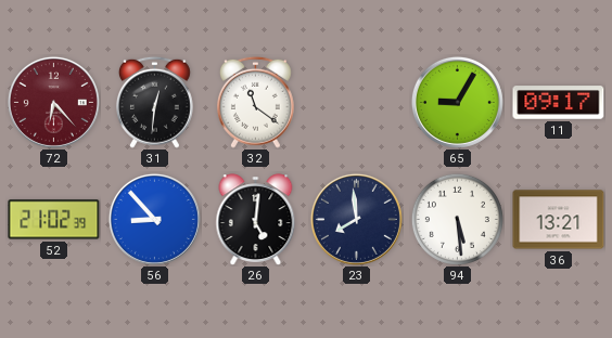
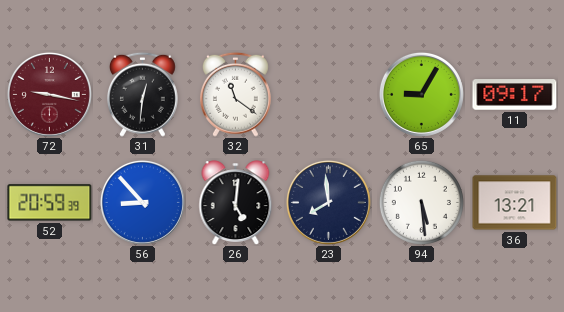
72: 6:23 -> 9:17
52: 21:02 -> 20:59
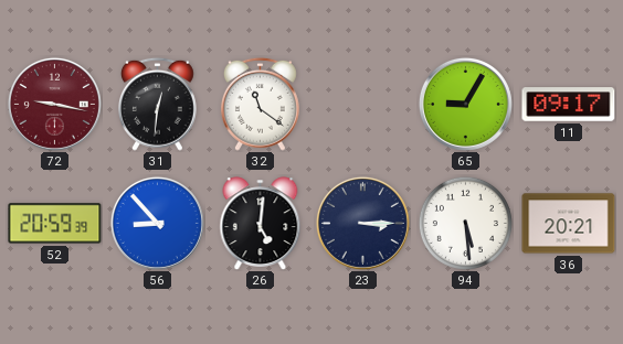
23: 7:59 -> 3:15
36: 13:21 -> 20:21
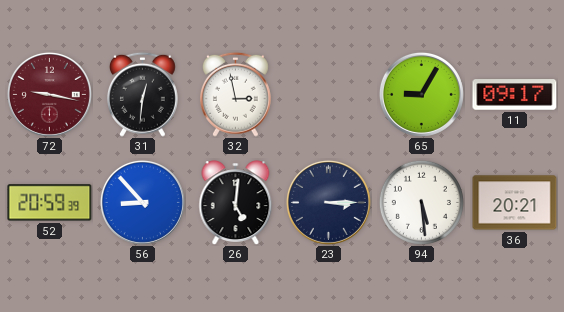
32: 11:21 -> 2:58
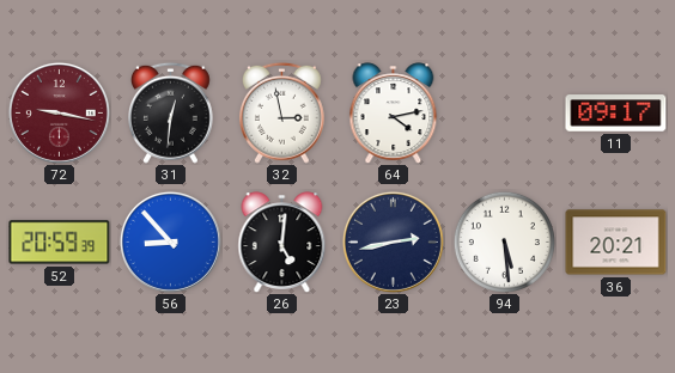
64: none -> 4:13
65: 9:05 -> none
23: 3:15 -> 2:43
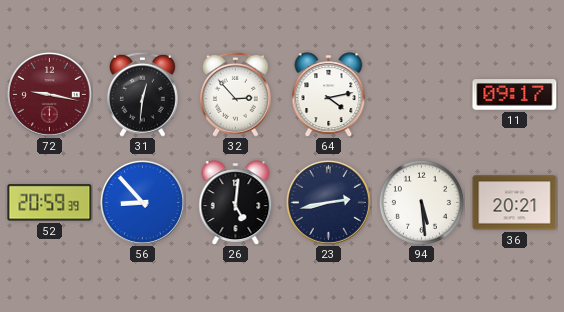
32: 2:58 -> 2:53
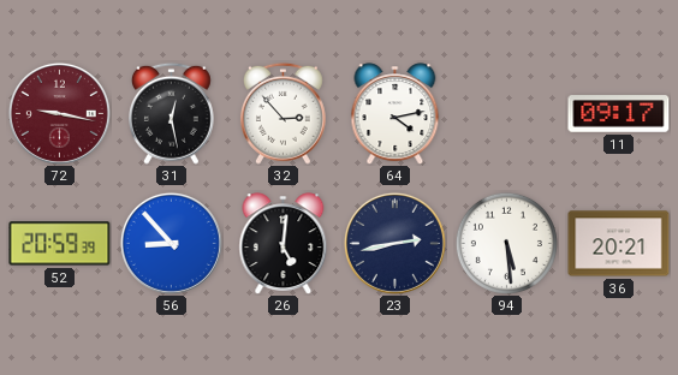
31: 12:31 -> 12:28
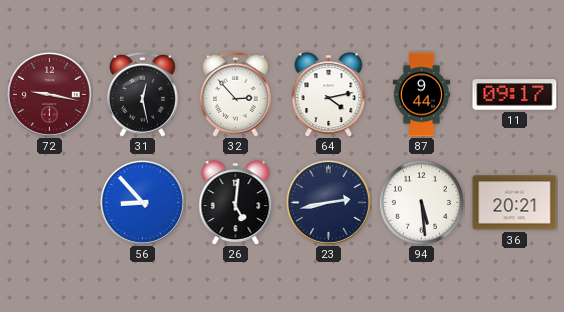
87: none -> 9:44
52: 20:59 -> none
